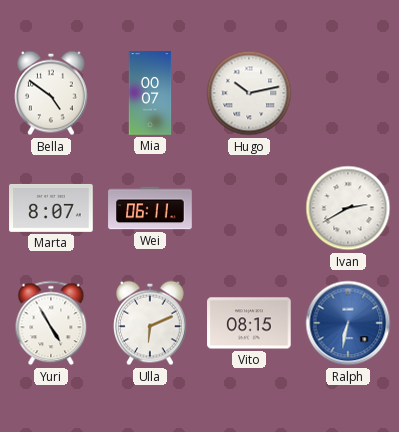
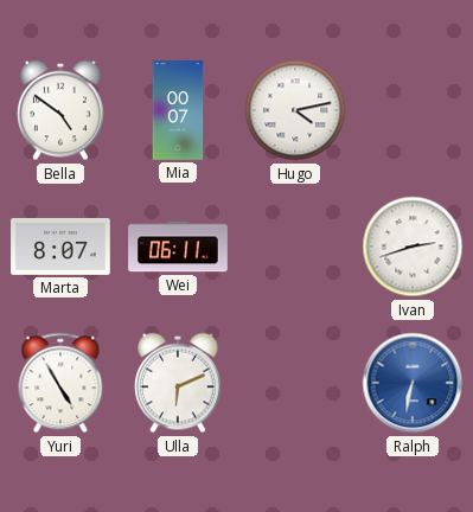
Hugo: 10:13 -> 4:13
Ivan: 2:40 -> 2:42
Vito: 08:15 -> none
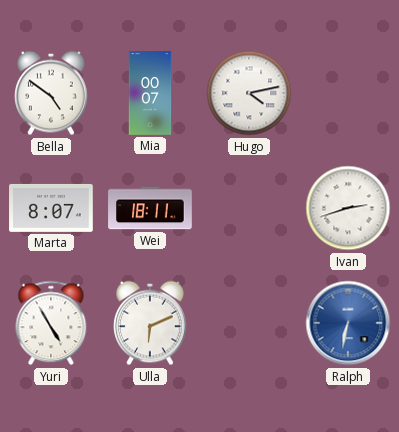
Wei: 06:11 -> 18:11
